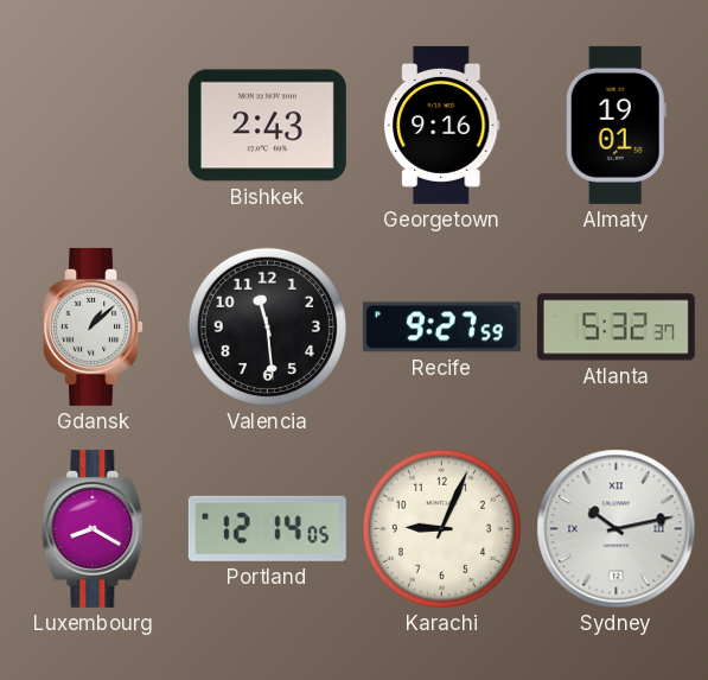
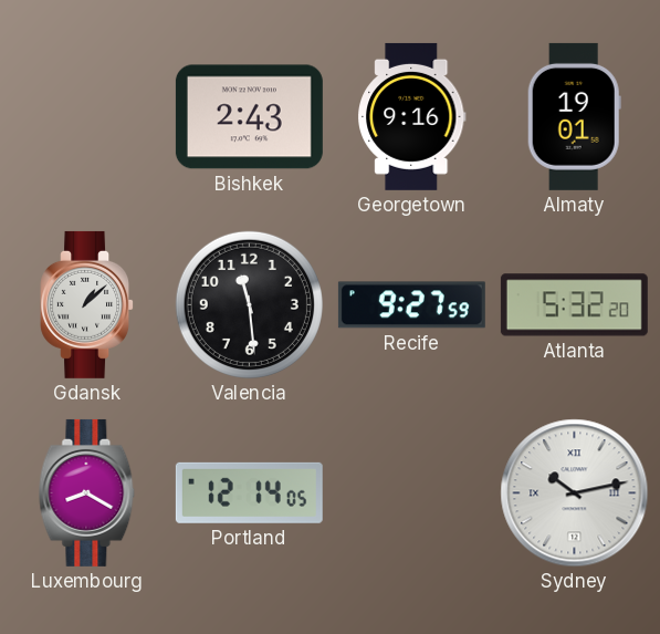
Atlanta: 5:32:37 -> 5:32:20
Karachi: 9:04 -> none
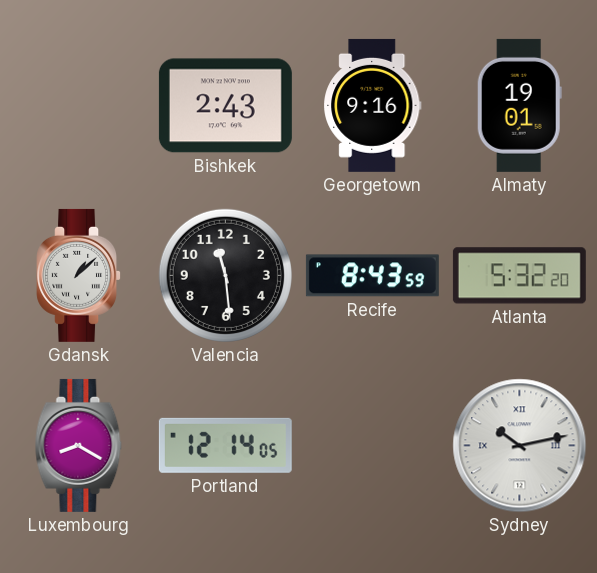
Recife: 9:27 -> 8:43
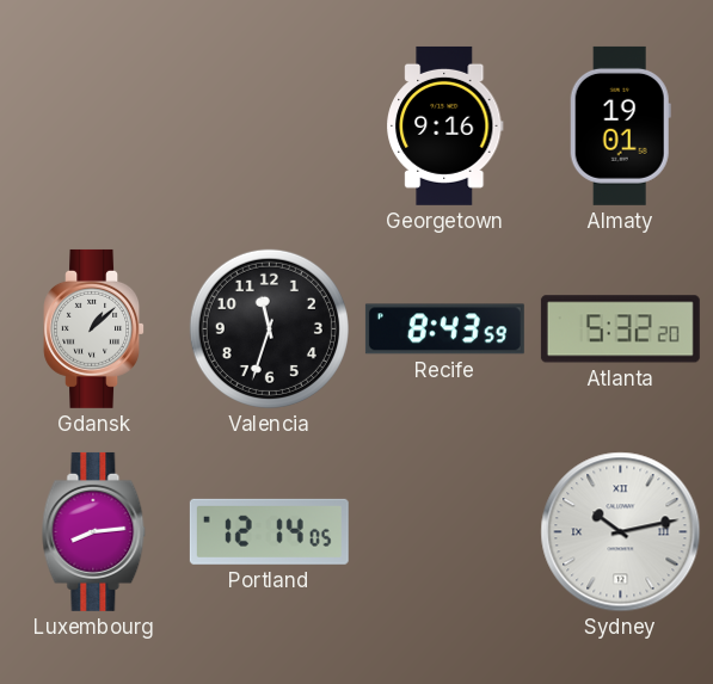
Bishkek: 2:43 -> none
Valencia: 11:29 -> 11:33
Luxembourg: 8:20 -> 8:14
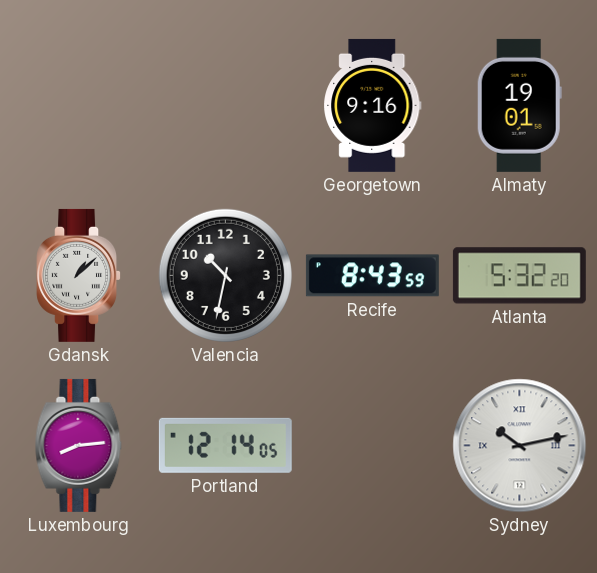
Valencia: 11:33 -> 10:32
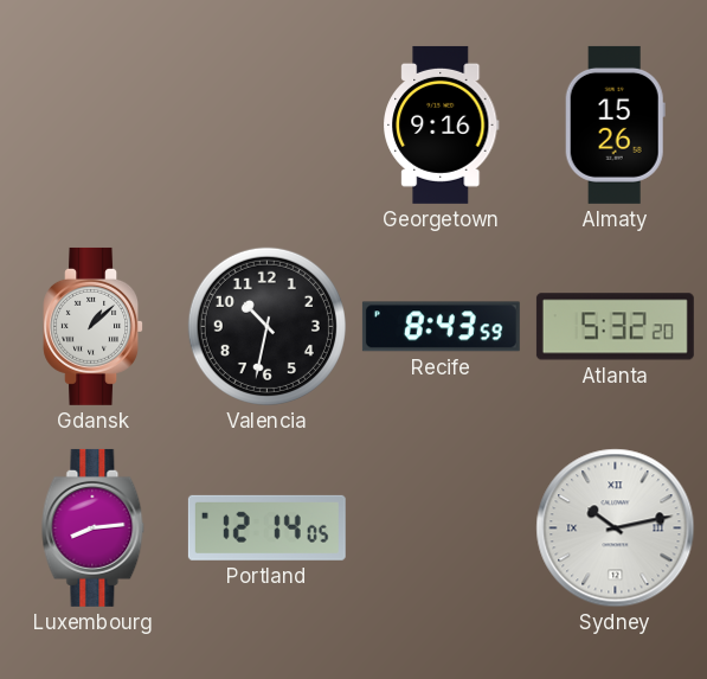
Almaty: 19:01 -> 15:26
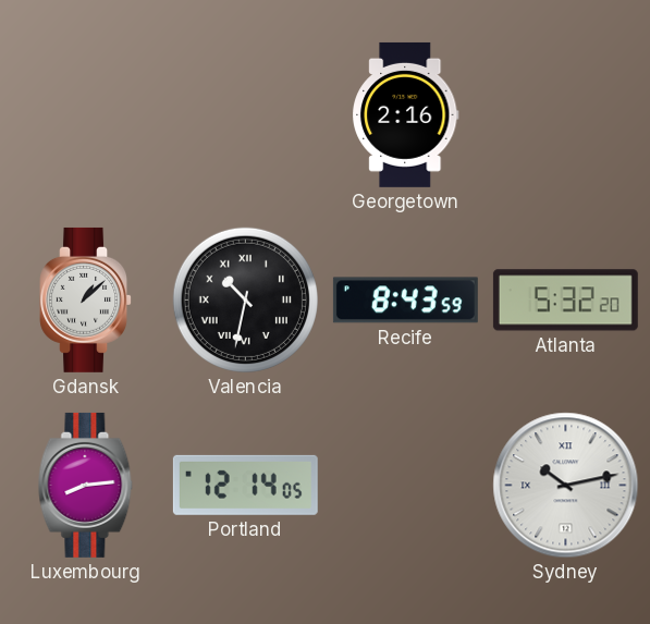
Georgetown: 9:16 -> 2:16
Almaty: 15:26 -> none
Valencia numerals: Arabic -> Roman
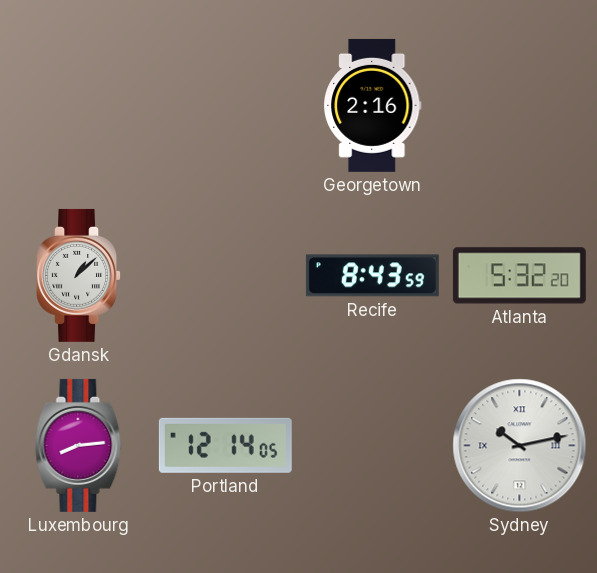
Valencia: 10:32 -> none
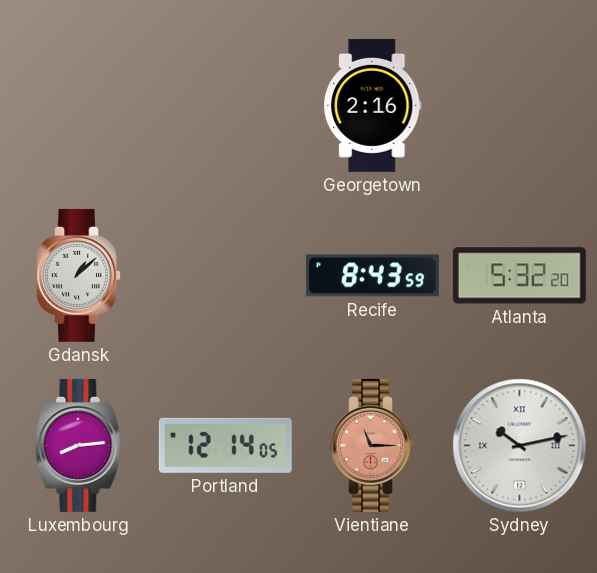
Vientiane: none -> 11:15
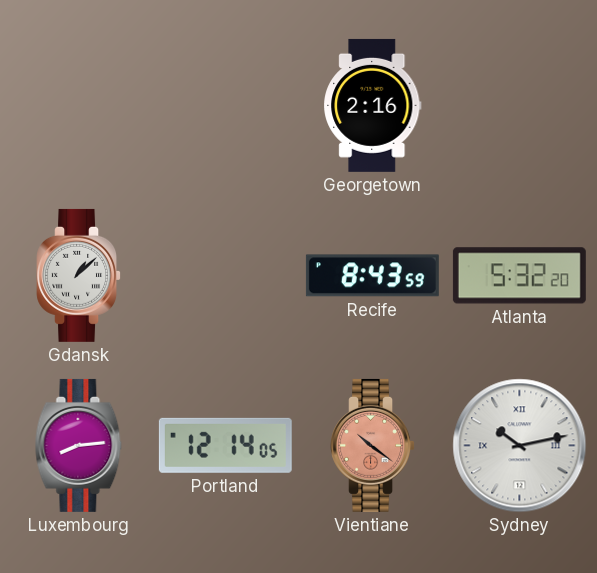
Vientiane: 11:15 -> 10:21
